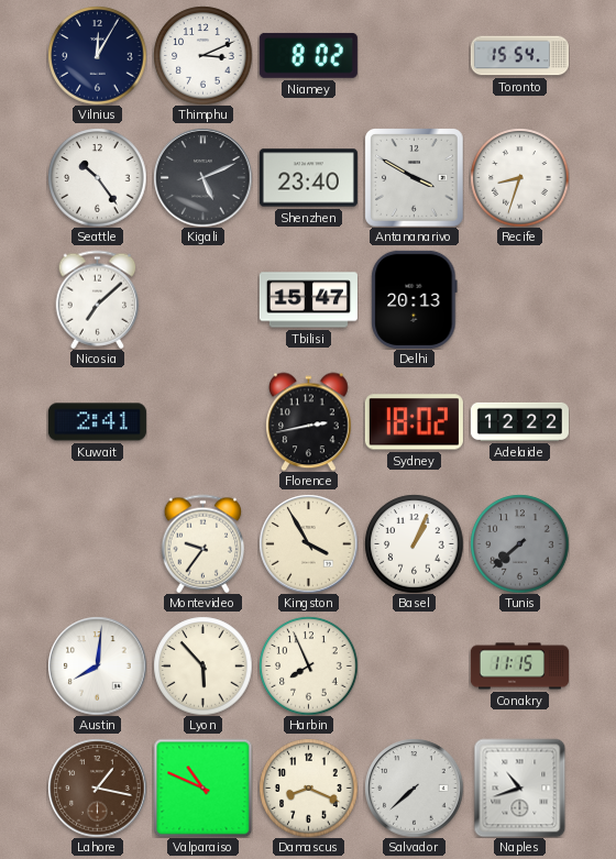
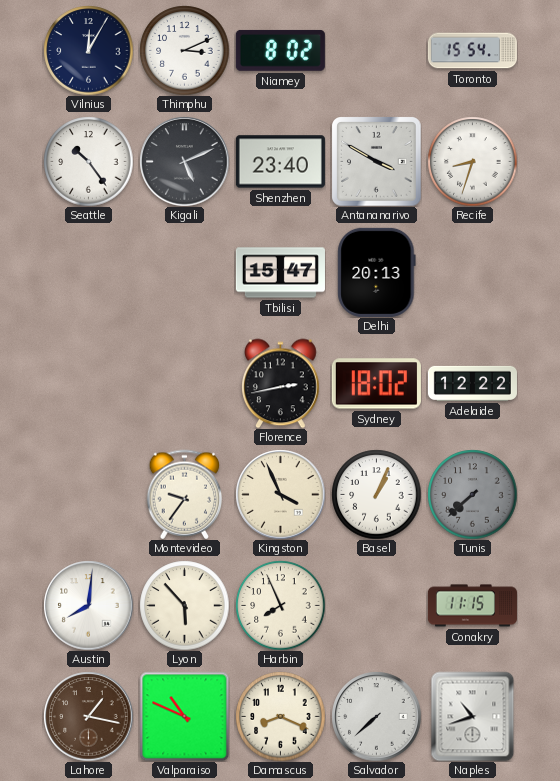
Nicosia: 7:08 -> none
Kuwait: 2:41 -> none
Kingston: 3:55 -> 3:56
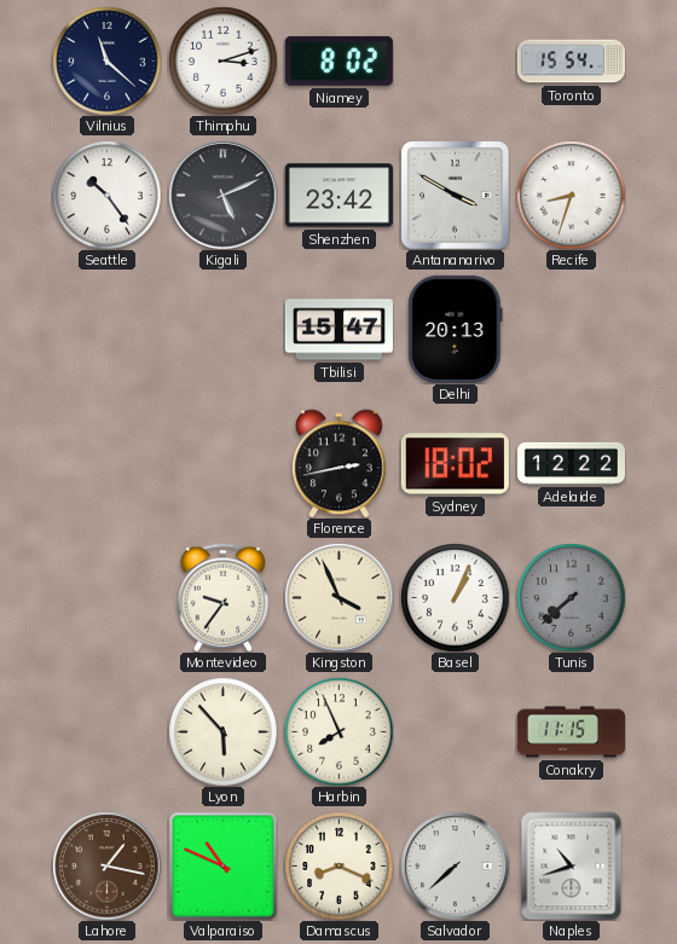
Vilnius: 12:05 -> 11:22
Thimphu: 3:11 -> 3:12
Shenzhen: 23:40 -> 23:42
Austin: 8:01 -> none
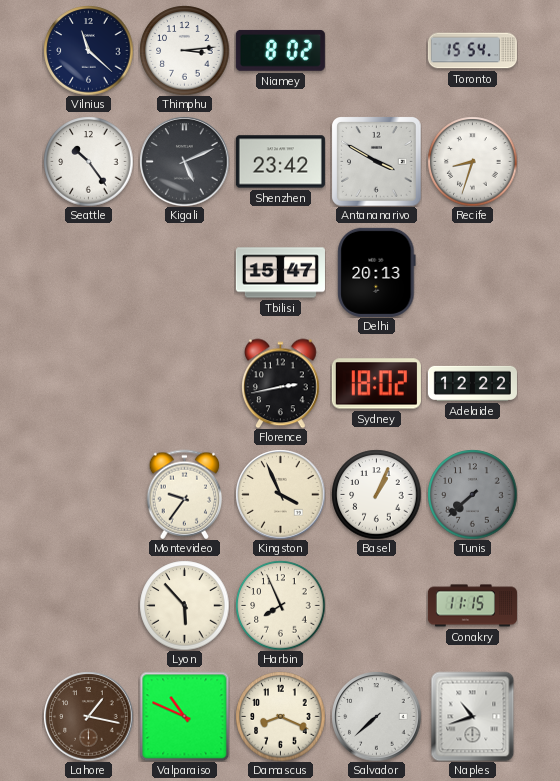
Thimphu: 3:12 -> 3:14
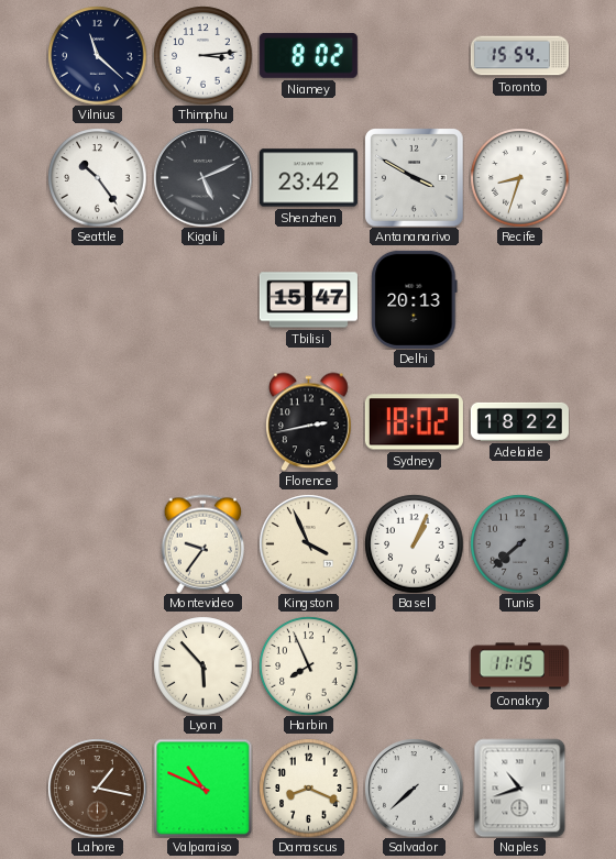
Adelaide: 12:22 -> 18:22
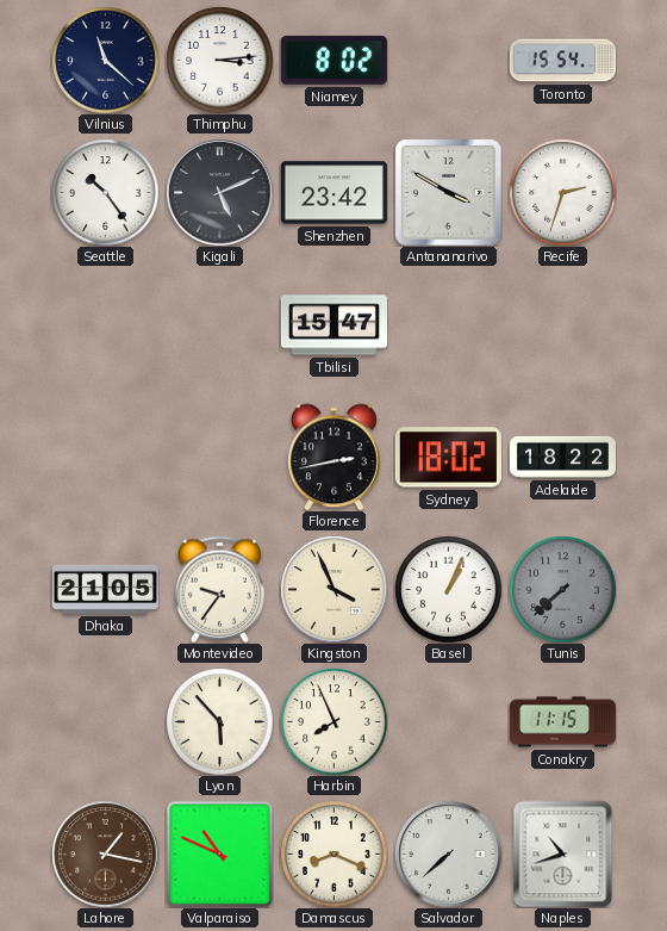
Recife: 8:33 -> 2:33
Delhi: 20:13 -> none
Dhaka: none -> 21:05
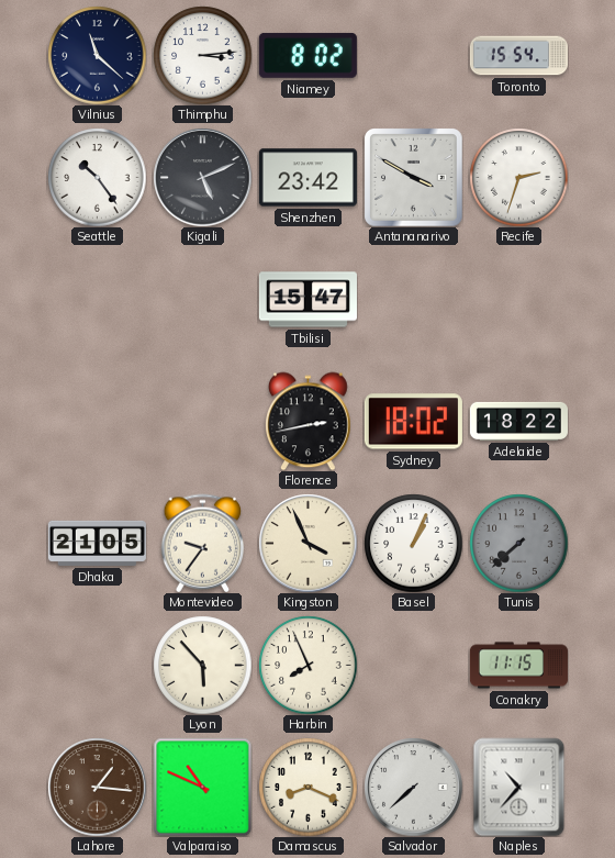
Lahore: 1:17 -> 1:16
Naples: 10:42 -> 10:37
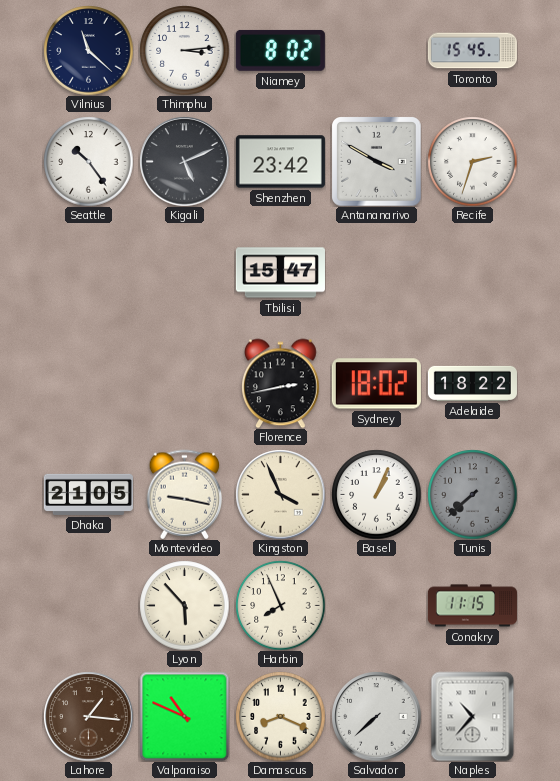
Toronto: 15:54 -> 15:45
Montevideo: 9:36 -> 9:17
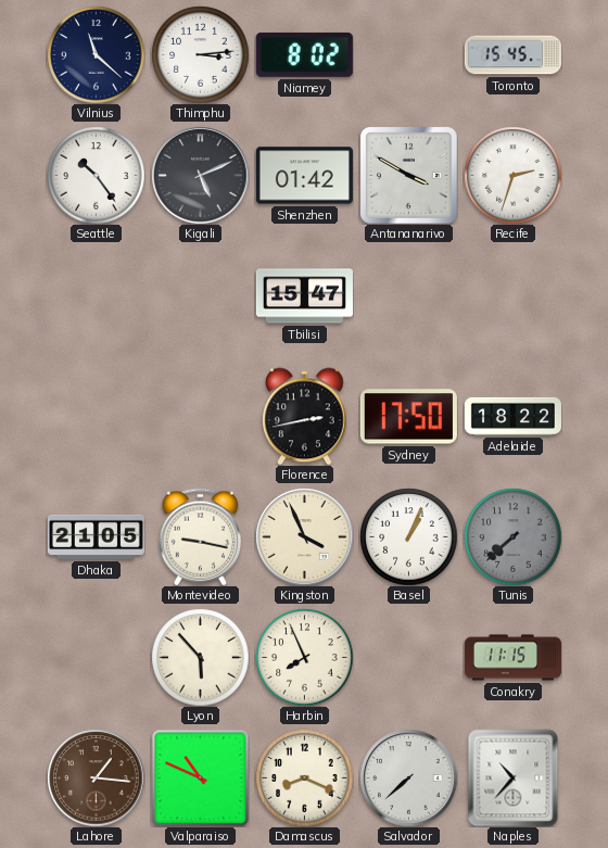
Shenzhen: 23:42 -> 01:42
Sydney: 18:02 -> 17:50
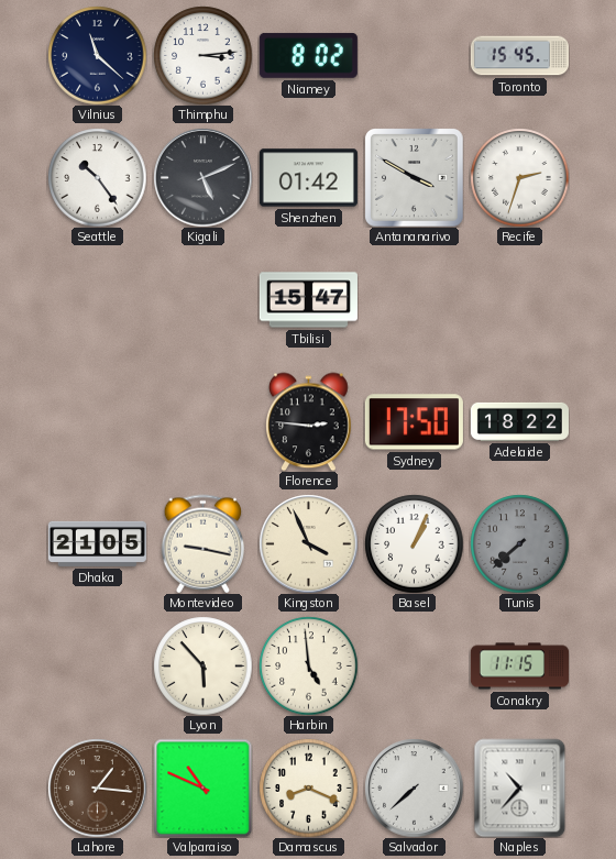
Florence: 2:43 -> 2:46
Harbin: 7:56 -> 4:59
